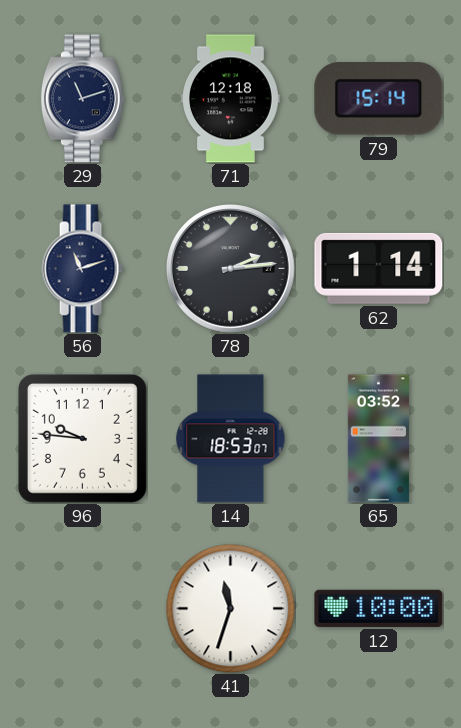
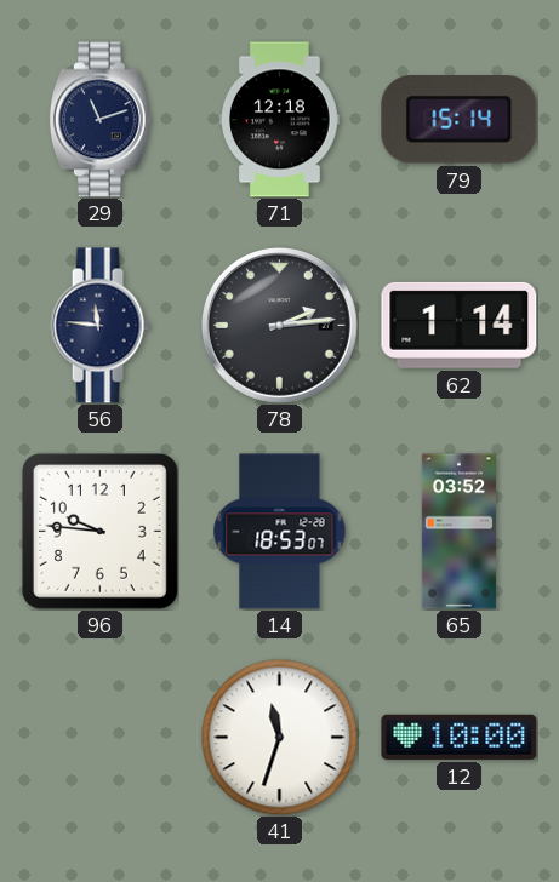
56: 11:12 -> 11:46
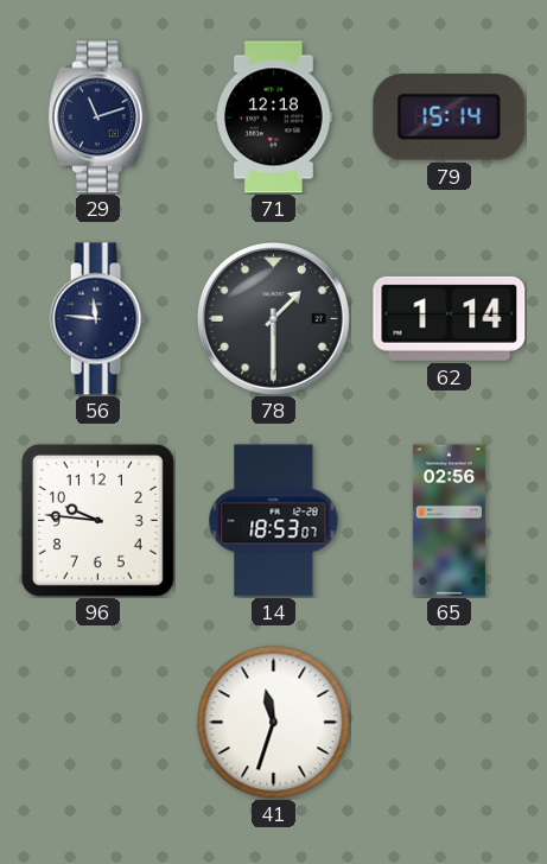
78: 2:14 -> 1:30
65: 03:52 -> 02:56
12: 10:00 -> none
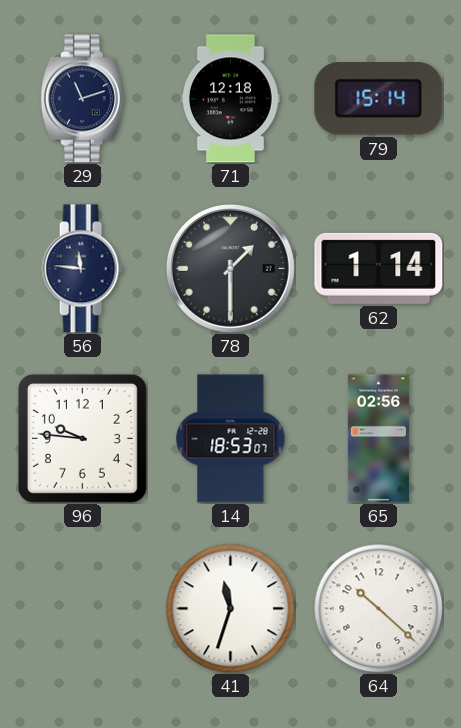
64: none -> 10:22
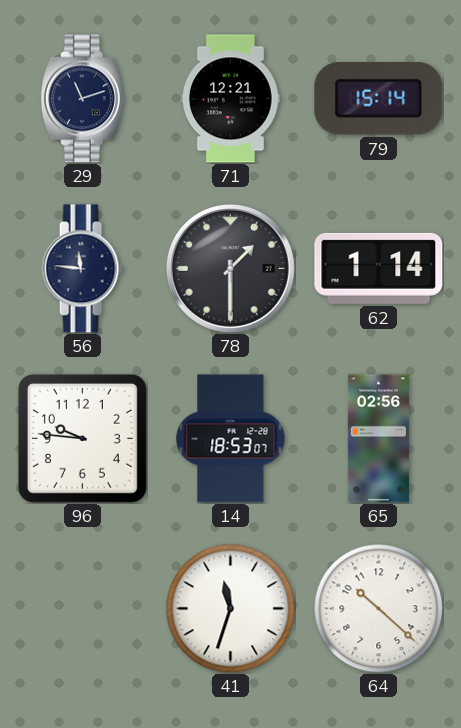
71: 12:18 -> 12:21
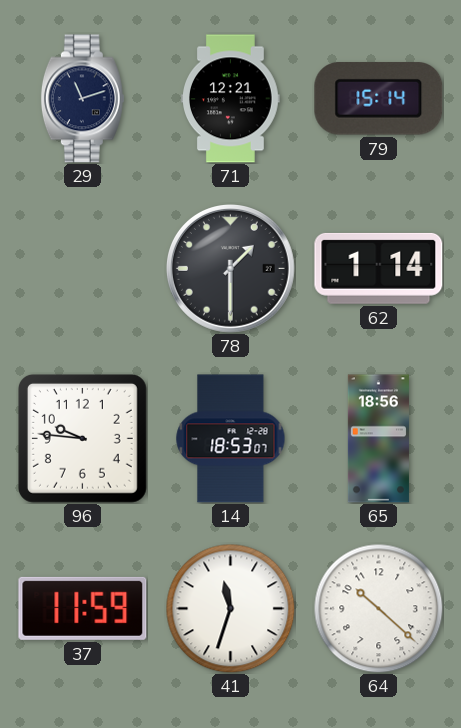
56: 11:46 -> none
65: 02:56 -> 18:56
37: none -> 11:59
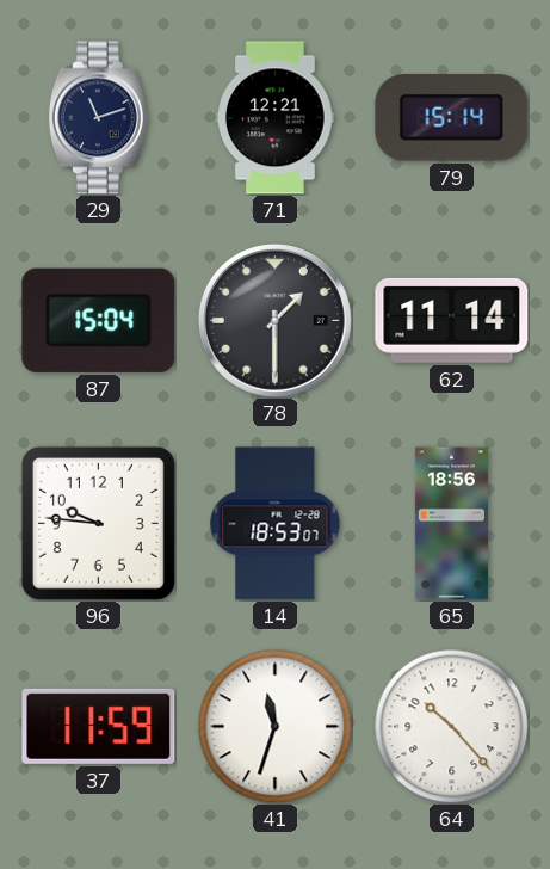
87: none -> 15:04
62: 1:14 -> 11:14
64: 10:22 -> 10:23
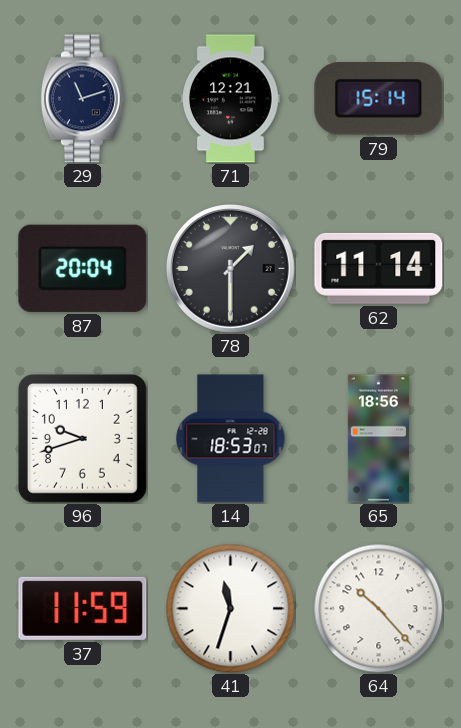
87: 15:04 -> 20:04
96: 9:46 -> 9:42
